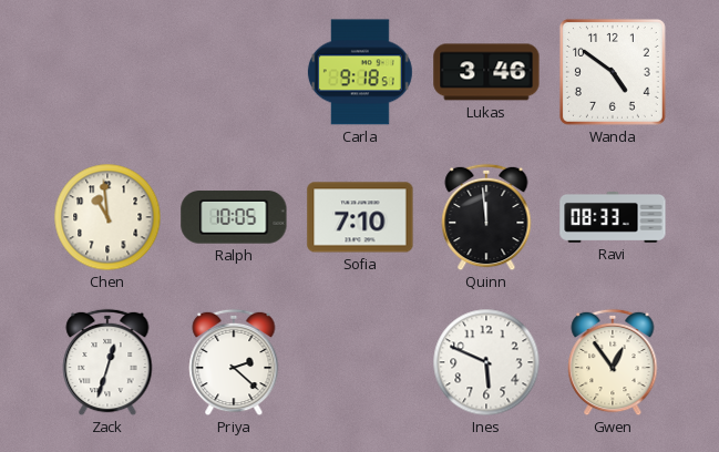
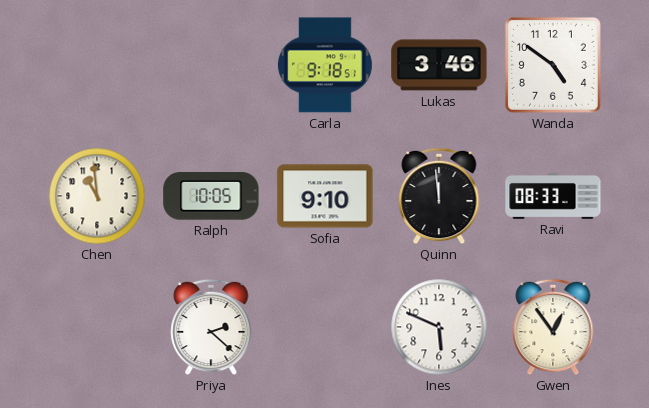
Sofia: 7:10 -> 9:10
Zack: 12:33 -> none
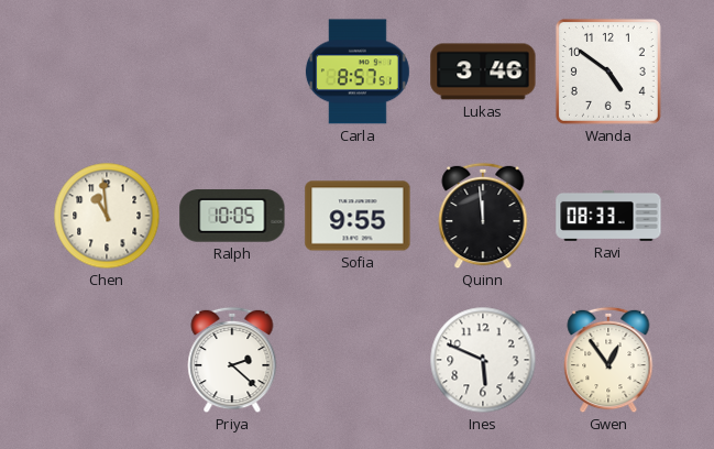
Carla: 9:18 -> 8:57
Sofia: 9:10 -> 9:55
